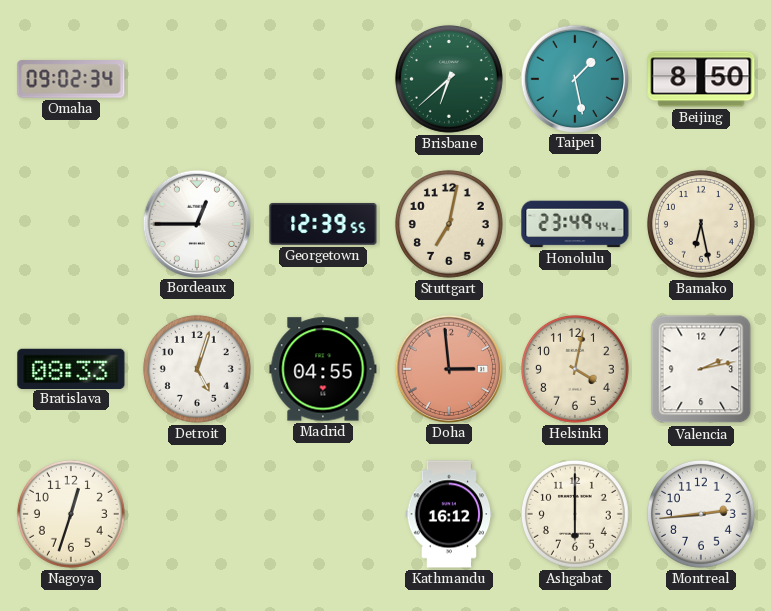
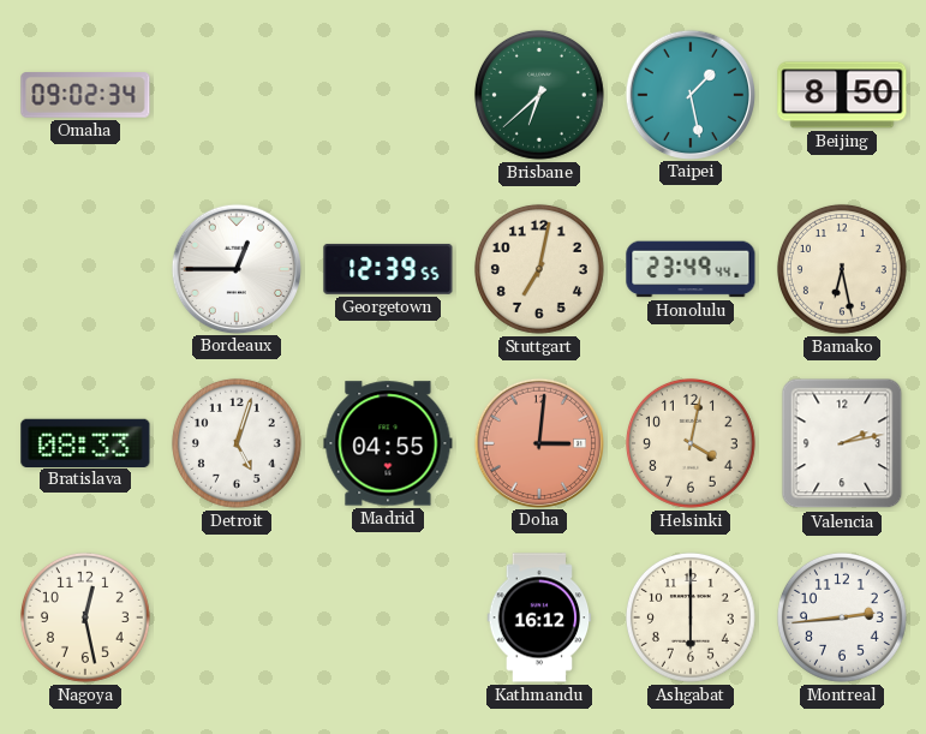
Doha: 2:59 -> 3:01
Nagoya: 12:33 -> 12:28
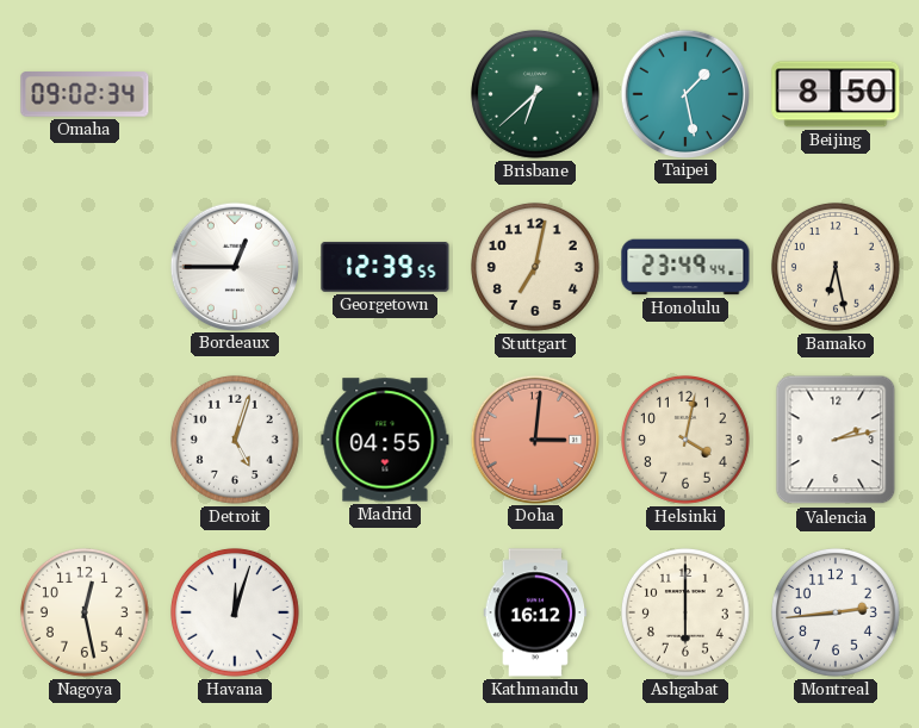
Bratislava: 08:33 -> none
Havana: none -> 12:03
